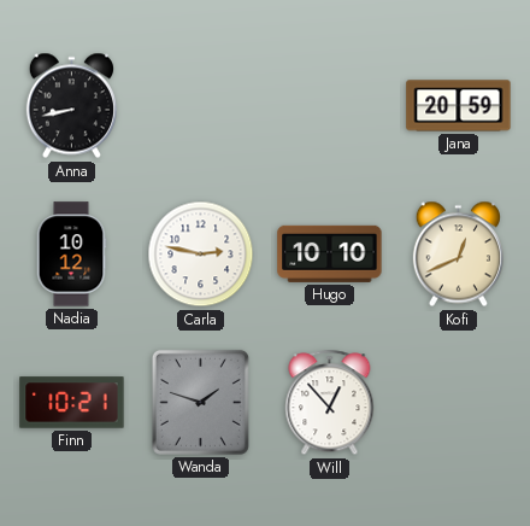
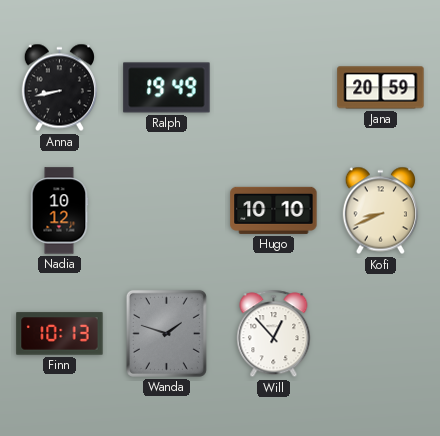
Ralph: none -> 19:49
Carla: 2:47 -> none
Kofi: 12:41 -> 8:41
Finn: 10:21 -> 10:13
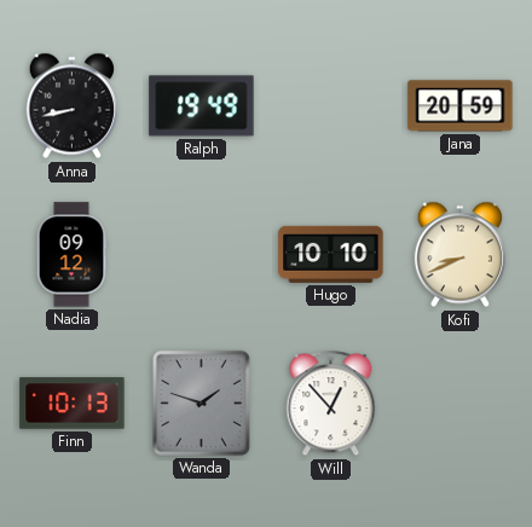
Nadia: 10:12 -> 09:12
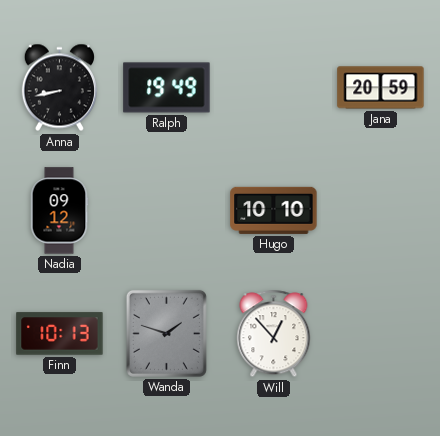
Kofi: 8:41 -> none
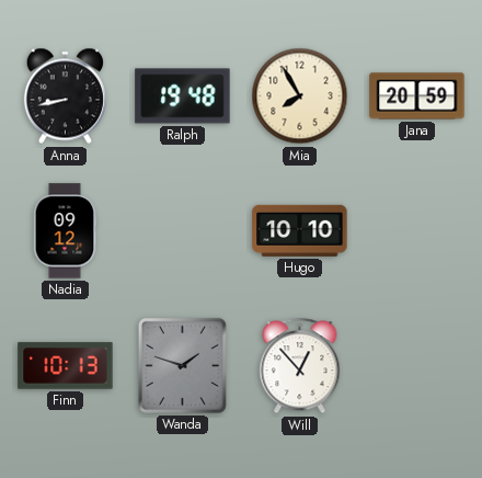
Ralph: 19:49 -> 19:48
Mia: none -> 7:55
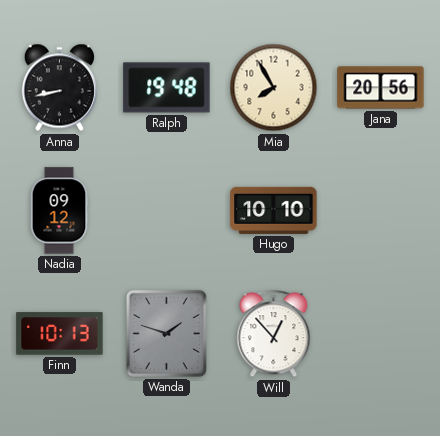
Jana: 20:59 -> 20:56
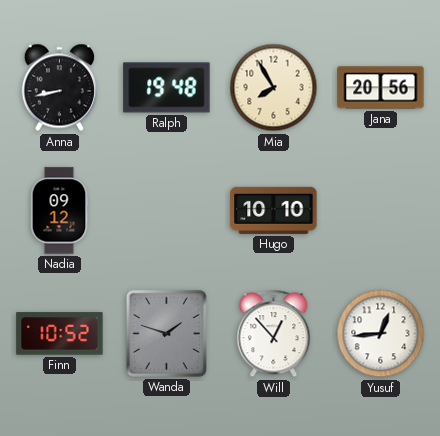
Finn: 10:13 -> 10:52
Yusuf: none -> 12:44
